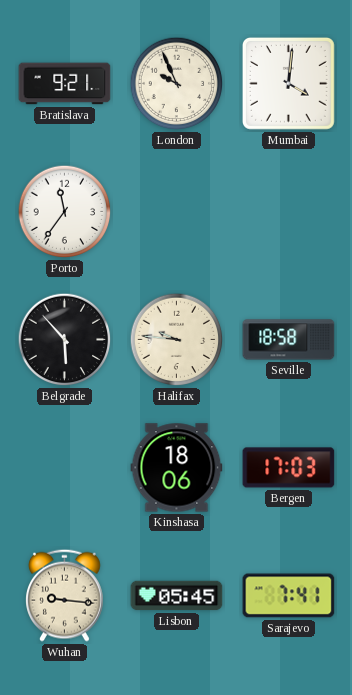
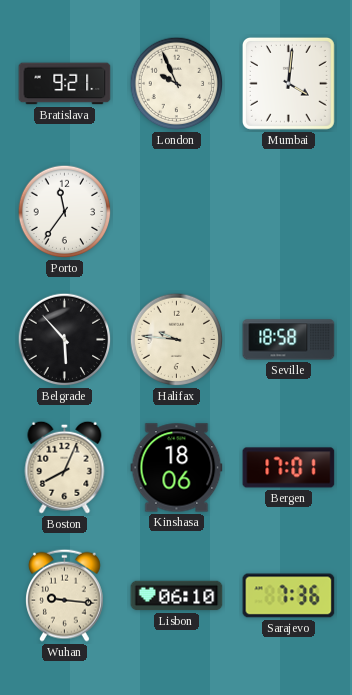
Boston: none -> 8:04
Bergen: 17:03 -> 17:01
Lisbon: 05:45 -> 06:10
Sarajevo: 7:41 -> 7:36
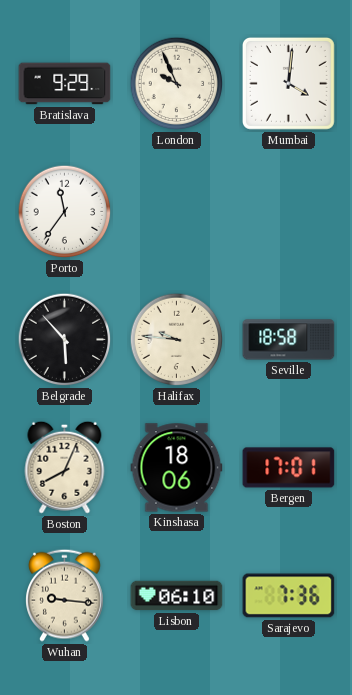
Bratislava: 9:21 -> 9:29
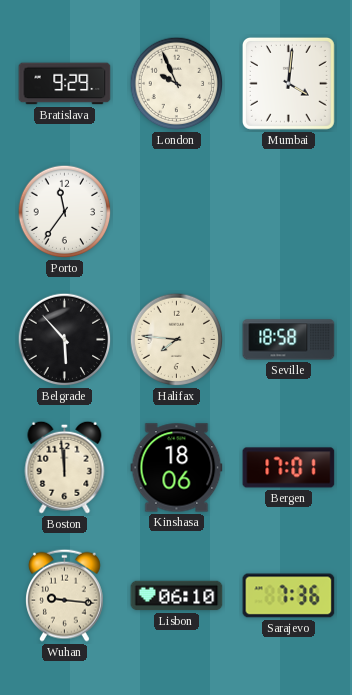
Halifax: 9:46 -> 7:46
Boston: 8:04 -> 11:59
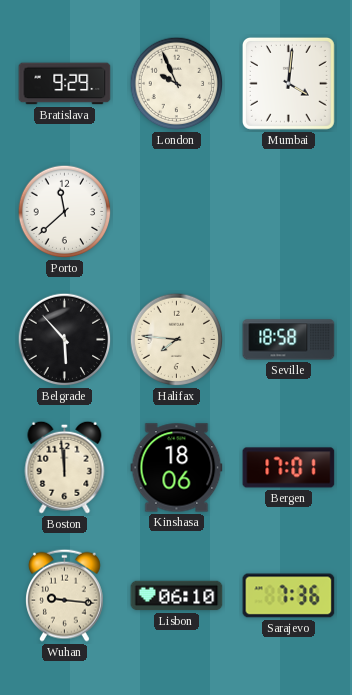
Porto: 11:36 -> 11:38
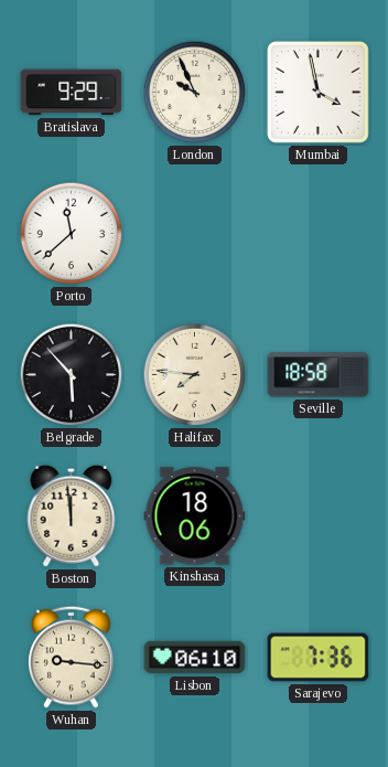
Mumbai: 4:01 -> 3:58
Bergen: 17:01 -> none
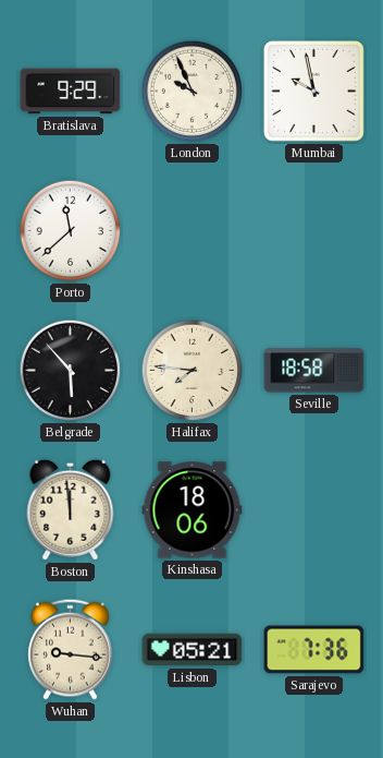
Mumbai: 3:58 -> 9:58
Lisbon: 06:10 -> 05:21
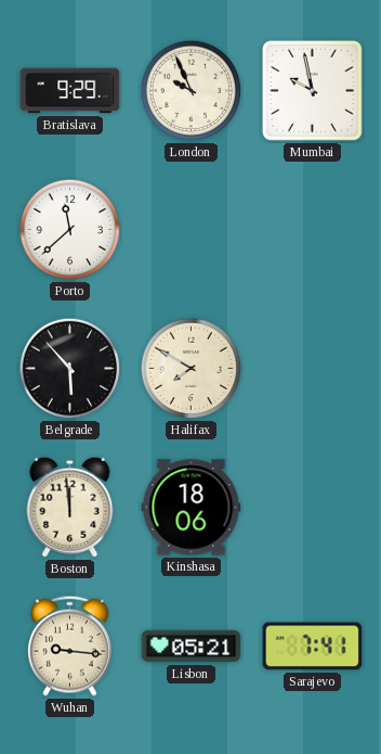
Halifax: 7:46 -> 7:50
Seville: 18:58 -> none
Sarajevo: 7:36 -> 7:41
